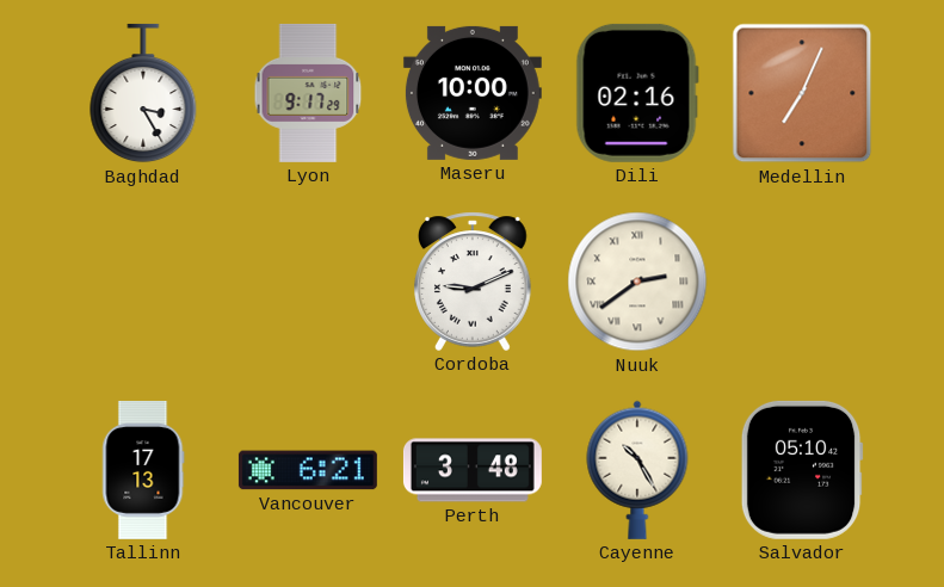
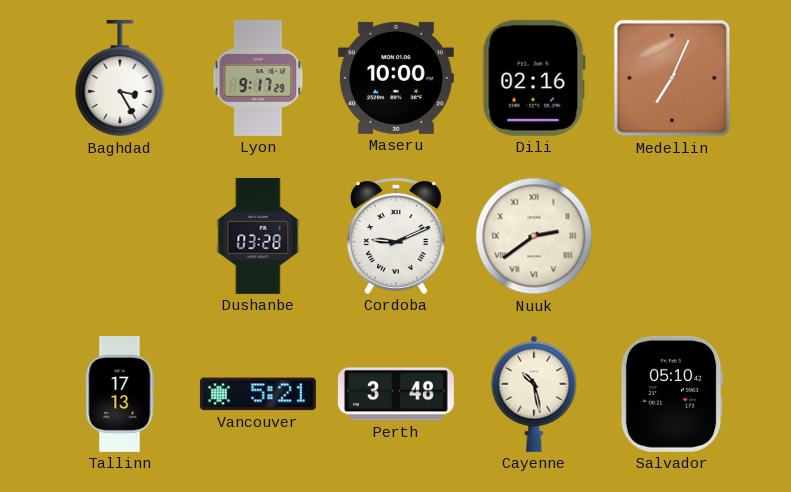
Dushanbe: none -> 03:28
Vancouver: 6:21 -> 5:21
Cayenne: 10:25 -> 10:28
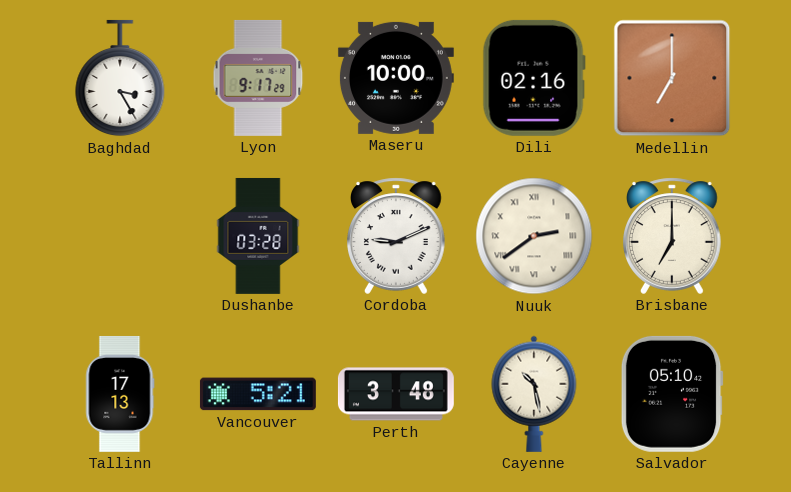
Medellin: 7:04 -> 7:00
Brisbane: none -> 7:00
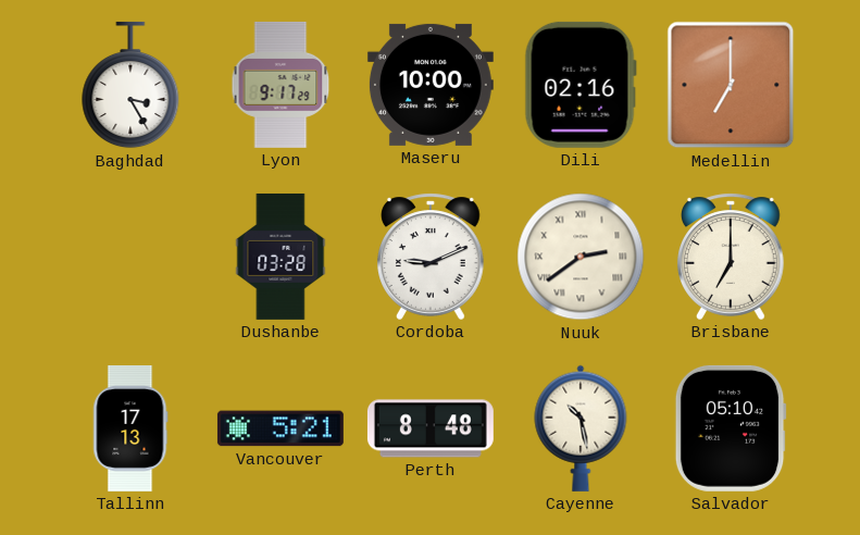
Perth: 3:48 -> 8:48
